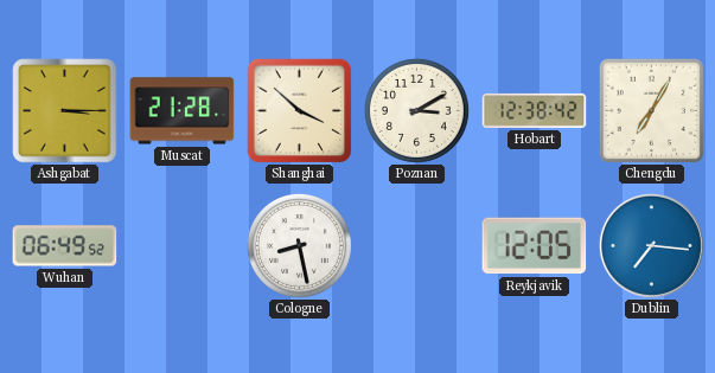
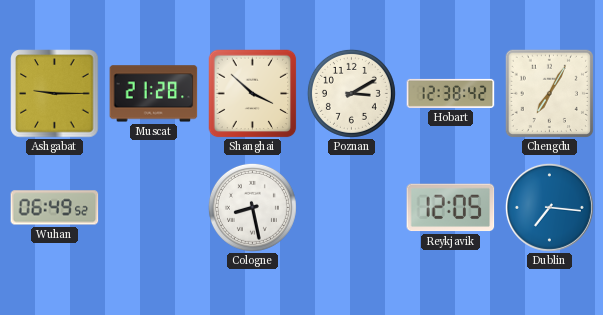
Ashgabat: 3:15 -> 9:15
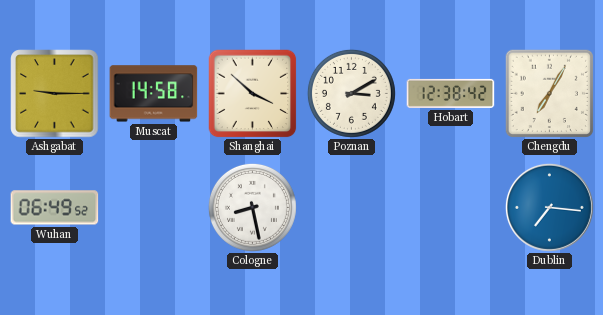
Muscat: 21:28 -> 14:58
Reykjavik: 12:05 -> none
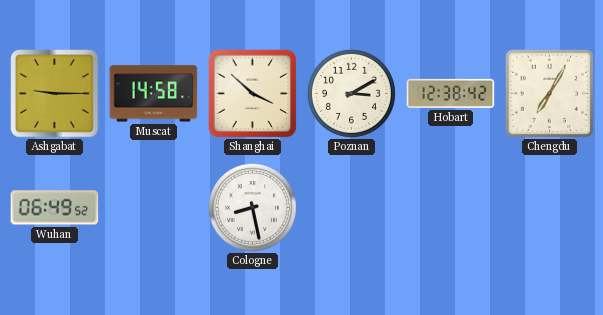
Dublin: 7:16 -> none
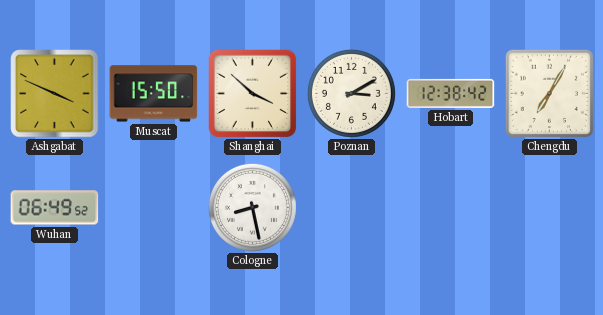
Ashgabat: 9:15 -> 3:49
Muscat: 14:58 -> 15:50
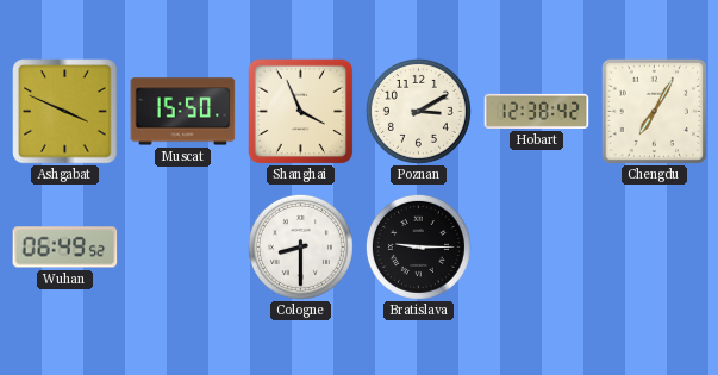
Shanghai: 3:52 -> 3:56
Cologne: 8:28 -> 8:30
Bratislava: none -> 9:15
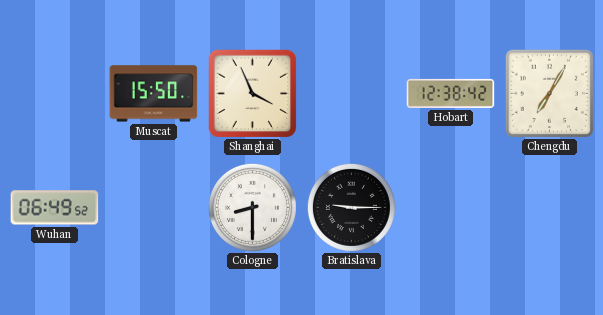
Ashgabat: 3:49 -> none
Poznan: 3:10 -> none
